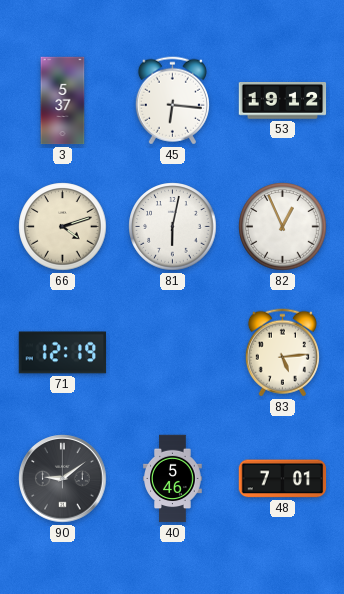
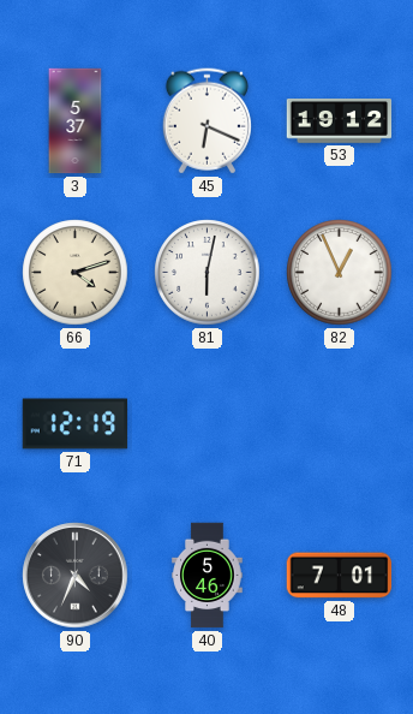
45: 6:16 -> 6:19
83: 5:14 -> none
90: 9:09 -> 4:34
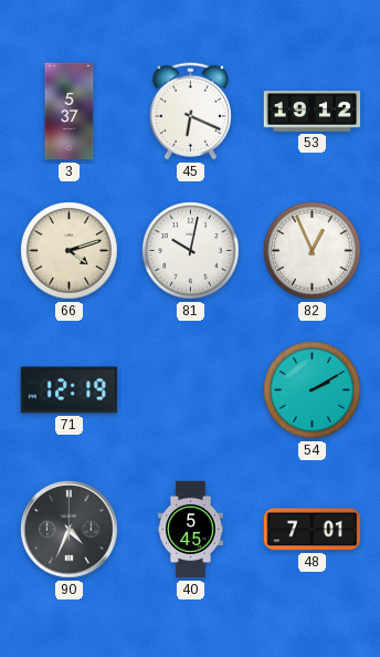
81: 6:02 -> 10:02
54: none -> 2:10
40: 5:46 -> 5:45
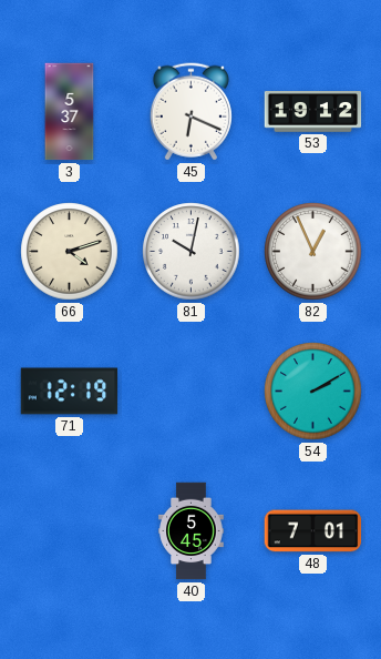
90: 4:34 -> none
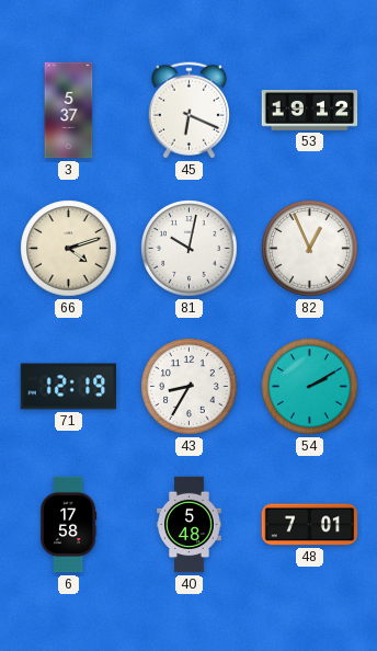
43: none -> 8:35
6: none -> 17:58
40: 5:45 -> 5:48
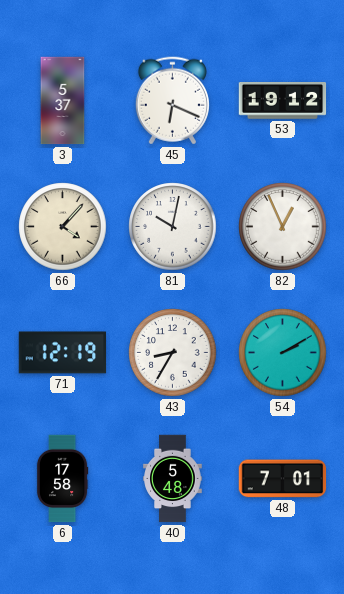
66: 4:12 -> 4:07
